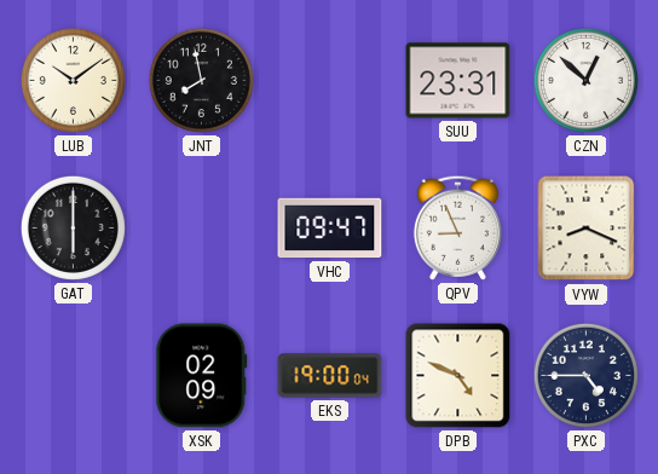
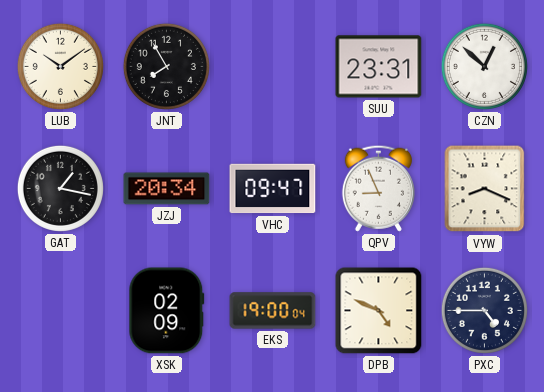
JNT: 7:58 -> 7:55
GAT: 6:00 -> 1:17
JZJ: none -> 20:34
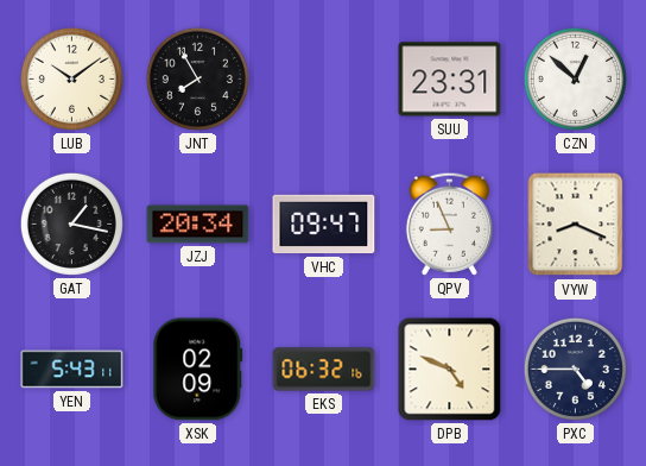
YEN: none -> 5:43
EKS: 19:00 -> 06:32
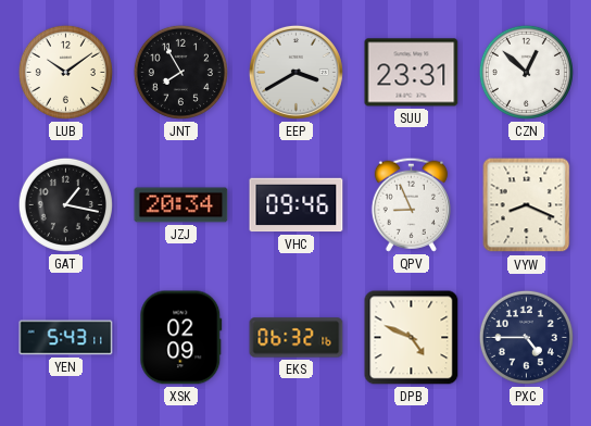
EEP: none -> 3:40
VHC: 09:47 -> 09:46
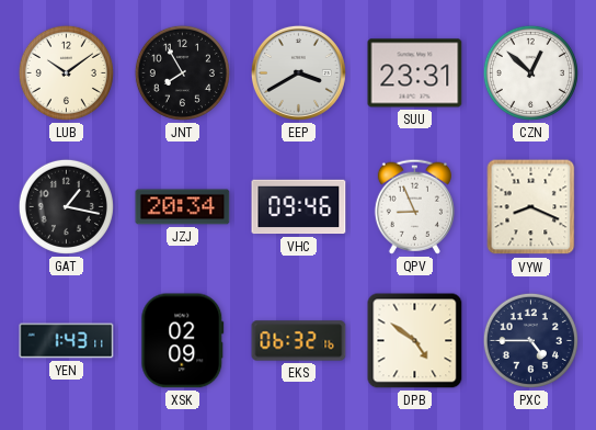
YEN: 5:43 -> 1:43
DPB: 4:49 -> 4:51
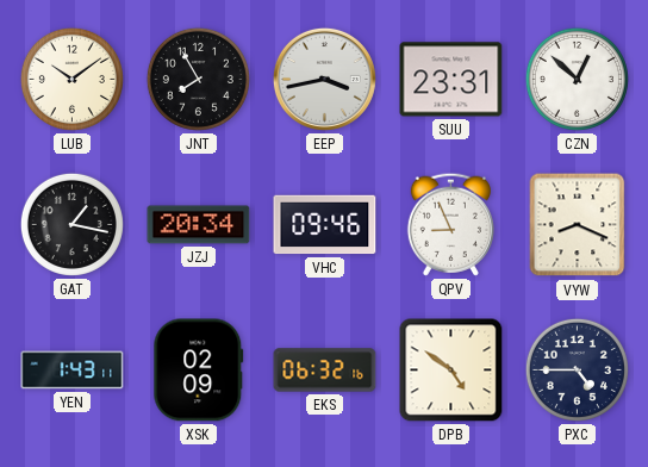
EEP: 3:40 -> 3:43
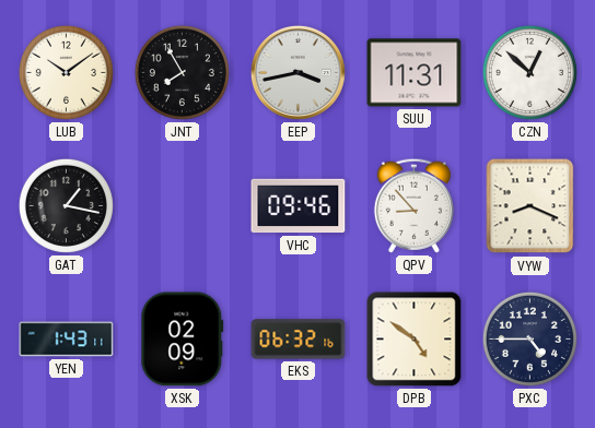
SUU: 23:31 -> 11:31
JZJ: 20:34 -> none
QPV: 8:56 -> 8:53
